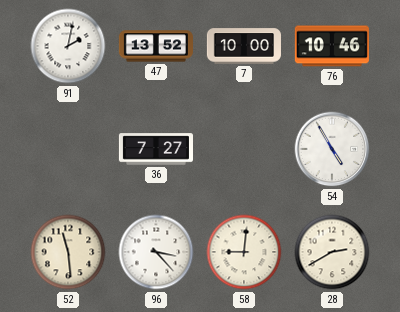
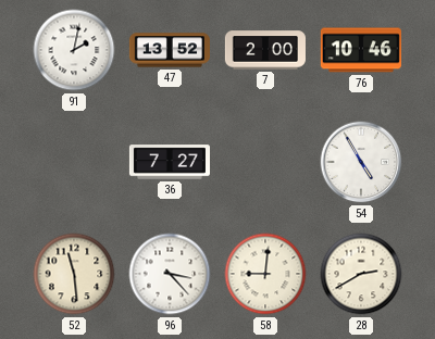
7: 10:00 -> 2:00
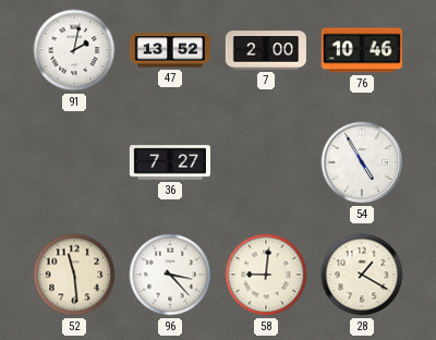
28: 2:40 -> 1:20
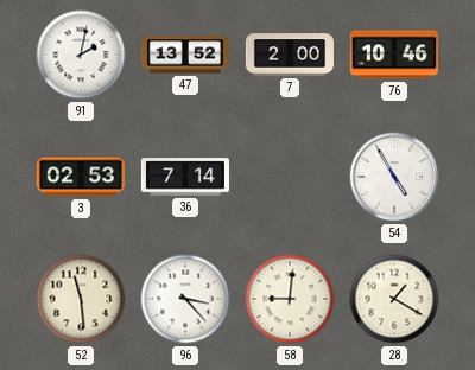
3: none -> 02:53
36: 7:27 -> 7:14
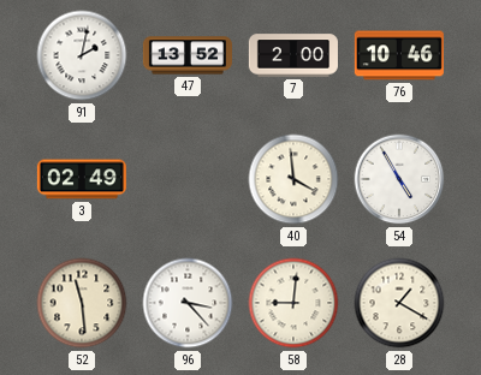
3: 02:53 -> 02:49
36: 7:14 -> none
40: none -> 3:59
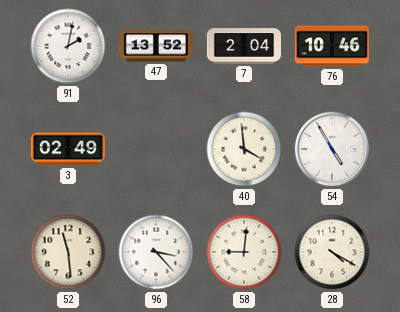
7: 2:00 -> 2:04
28: 1:20 -> 4:20
